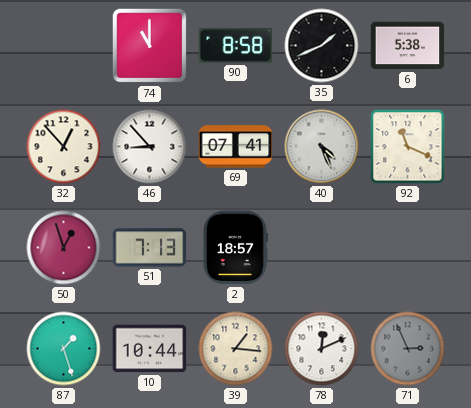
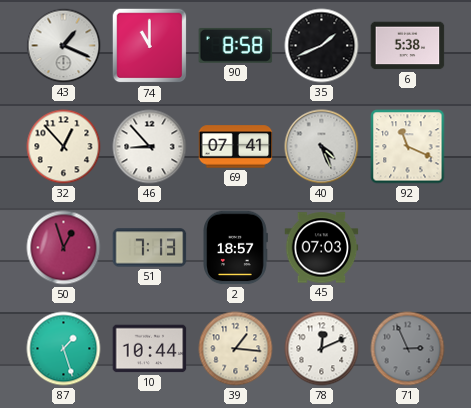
43: none -> 1:19
45: none -> 07:03
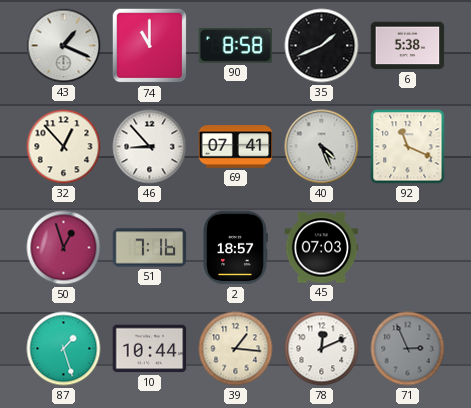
51: 7:13 -> 7:16
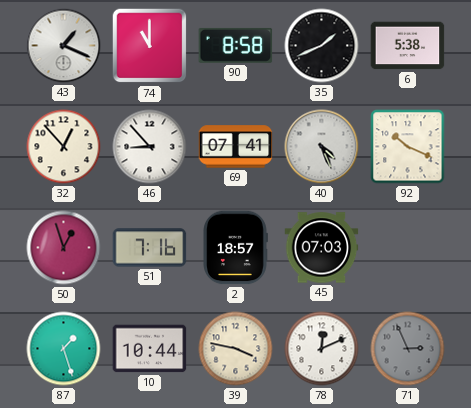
92: 11:19 -> 10:19
39: 1:16 -> 3:47
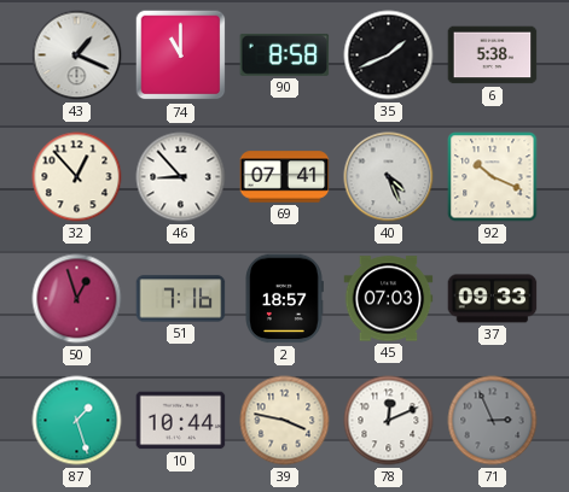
37: none -> 09:33
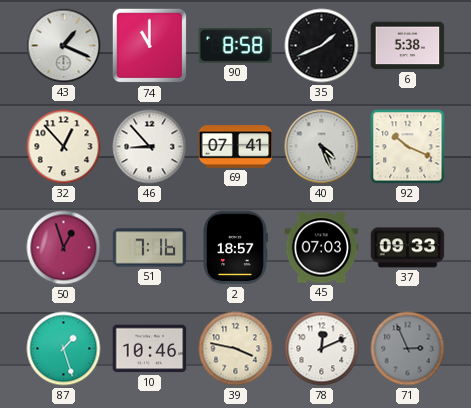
10: 10:44 -> 10:46
